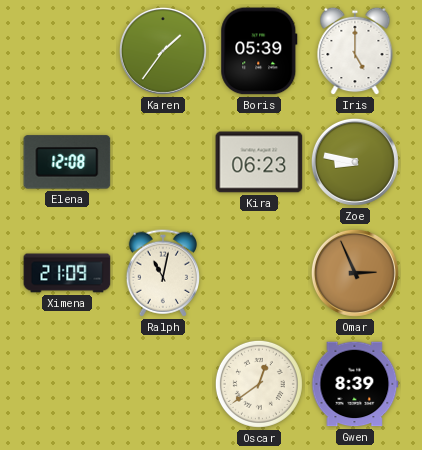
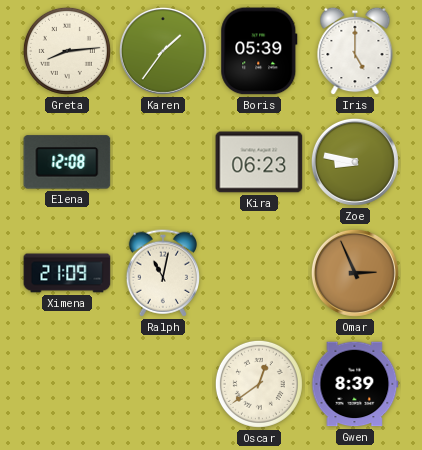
Greta: none -> 8:14
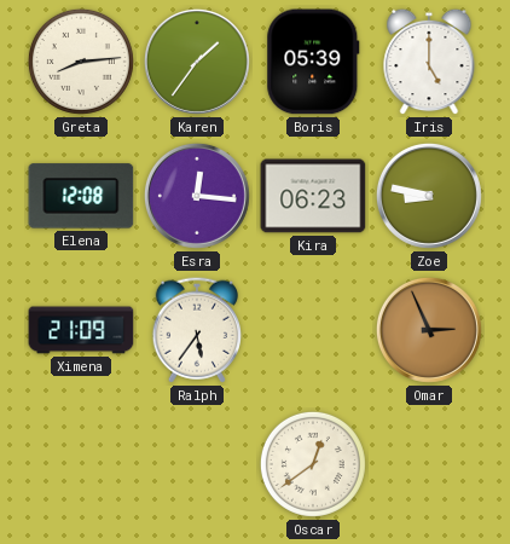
Esra: none -> 12:16
Ralph: 11:02 -> 5:36
Gwen: 8:39 -> none
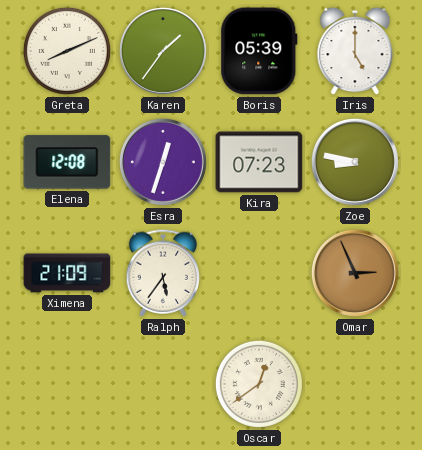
Greta: 8:14 -> 8:11
Esra: 12:16 -> 12:33
Kira: 06:23 -> 07:23
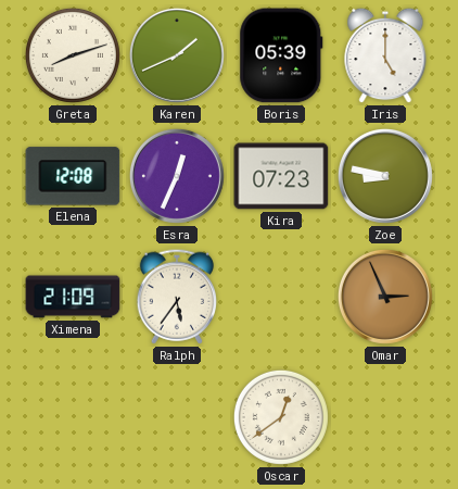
Greta: 8:11 -> 8:12
Karen: 1:36 -> 1:41
Esra: 12:33 -> 12:34
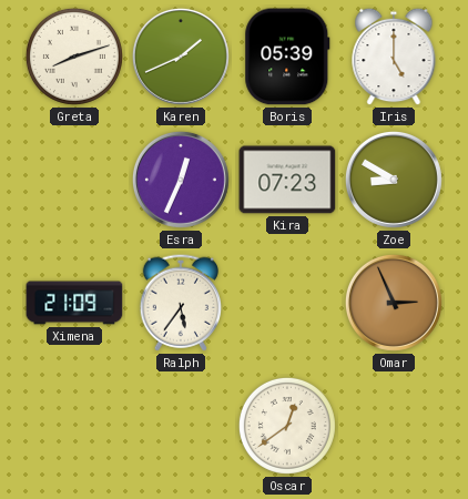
Elena: 12:08 -> none
Zoe: 8:47 -> 8:50
